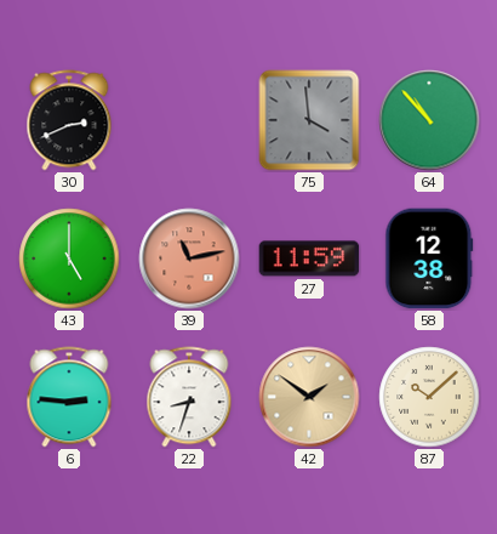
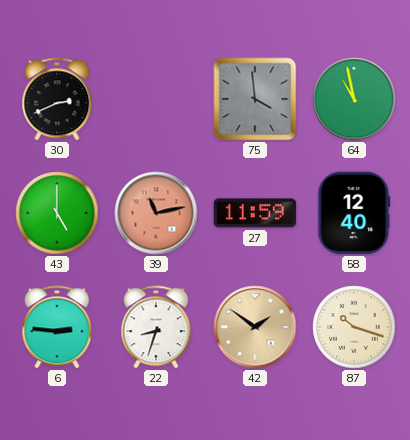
64: 10:53 -> 10:58
58: 12:38 -> 12:40
87: 10:08 -> 10:18
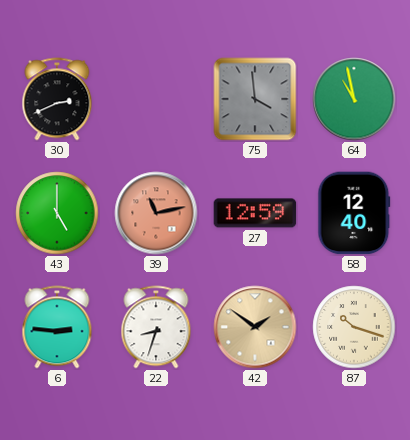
27: 11:59 -> 12:59
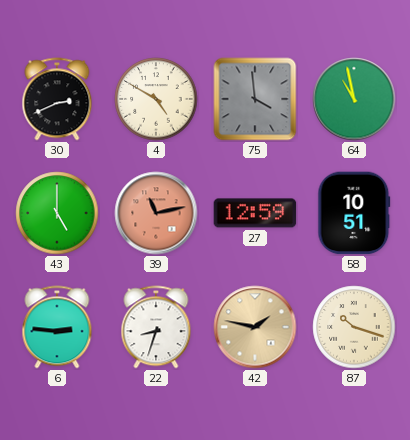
4: none -> 4:50
58: 12:40 -> 10:51
42: 1:51 -> 1:47
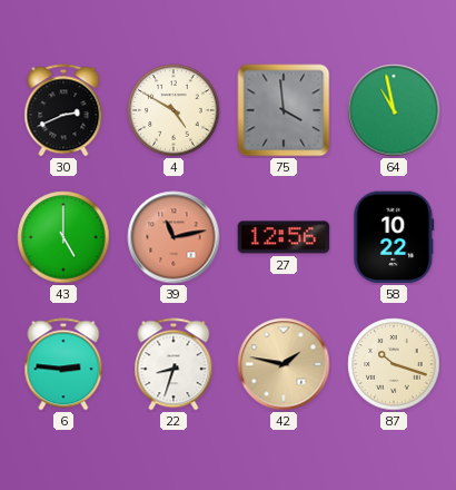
27: 12:59 -> 12:56
58: 10:51 -> 10:22
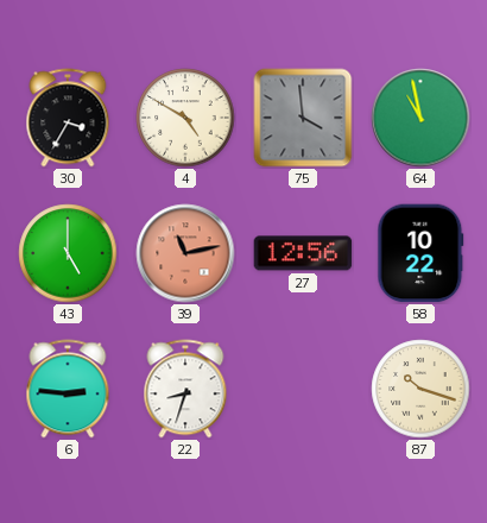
30: 2:41 -> 3:35
42: 1:47 -> none
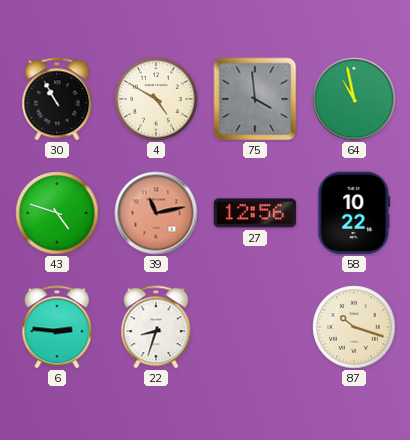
30: 3:35 -> 10:55
43: 5:00 -> 4:48
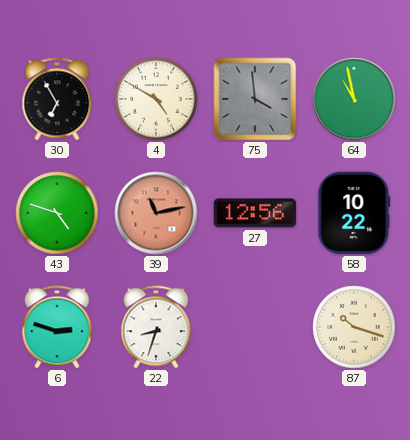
30: 10:55 -> 6:55
6: 2:46 -> 2:48
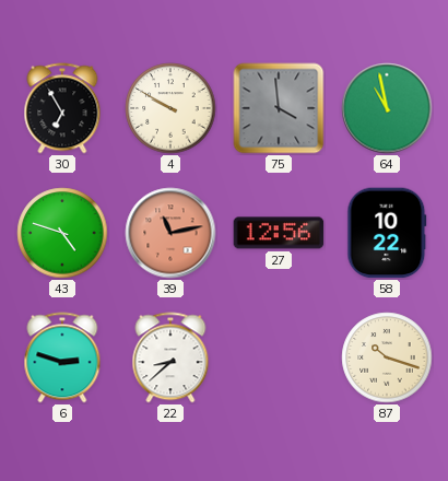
4: 4:50 -> 9:50
22: 8:33 -> 8:38
